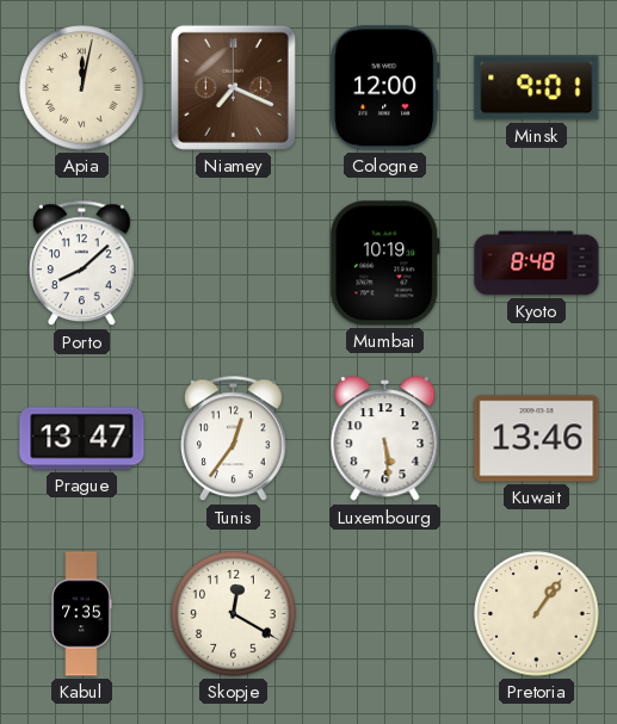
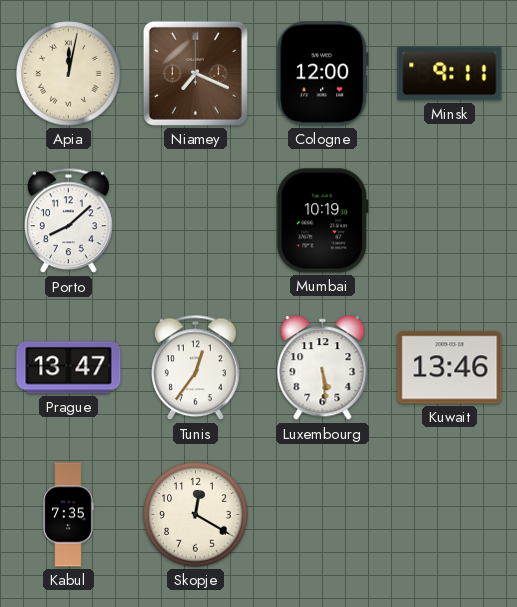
Minsk: 9:01 -> 9:11
Kyoto: 8:48 -> none
Pretoria: 1:06 -> none
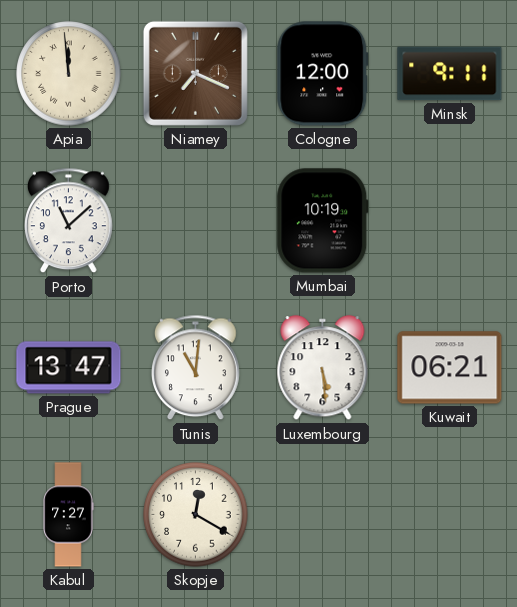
Apia: 12:02 -> 11:59
Porto: 8:08 -> 11:08
Tunis: 12:36 -> 11:01
Kuwait: 13:46 -> 06:21
Kabul: 7:35 -> 7:27
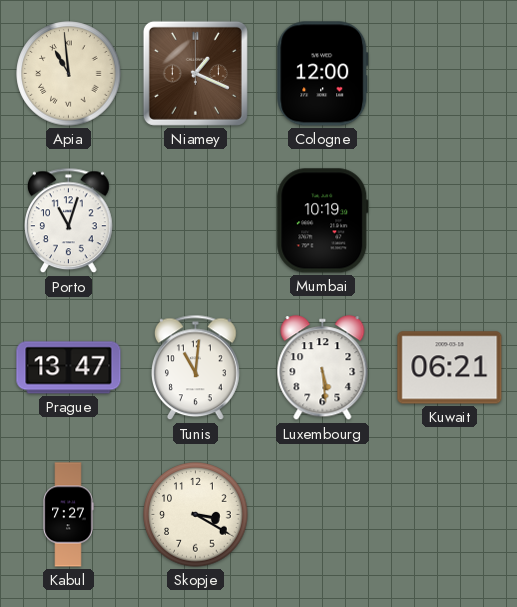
Apia: 11:59 -> 10:59
Niamey: 7:19 -> 1:19
Minsk: 9:11 -> none
Porto: 11:08 -> 11:03
Skopje: 12:20 -> 3:20
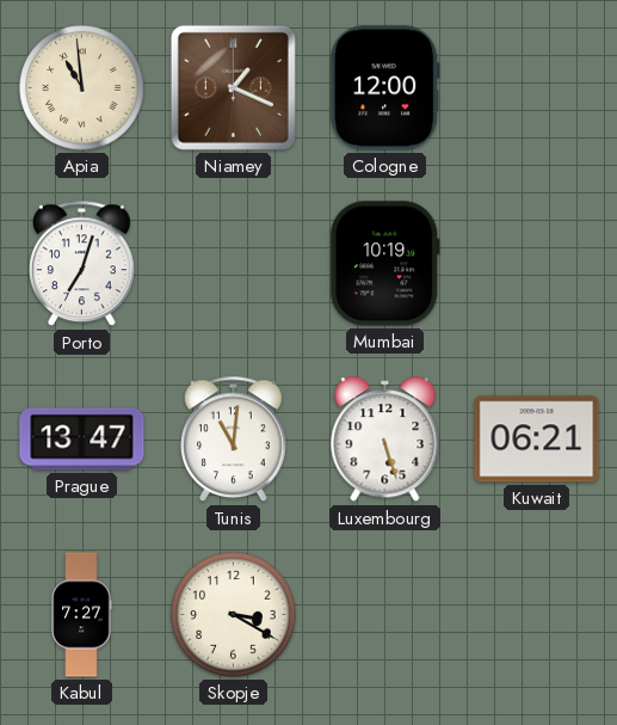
Porto: 11:03 -> 7:03
Luxembourg: 5:29 -> 5:27
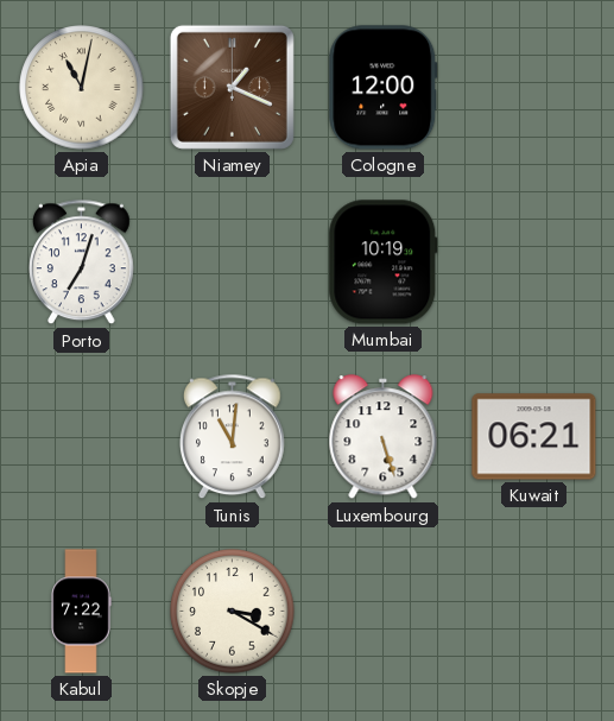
Apia: 10:59 -> 11:02
Prague: 13:47 -> none
Kabul: 7:27 -> 7:22
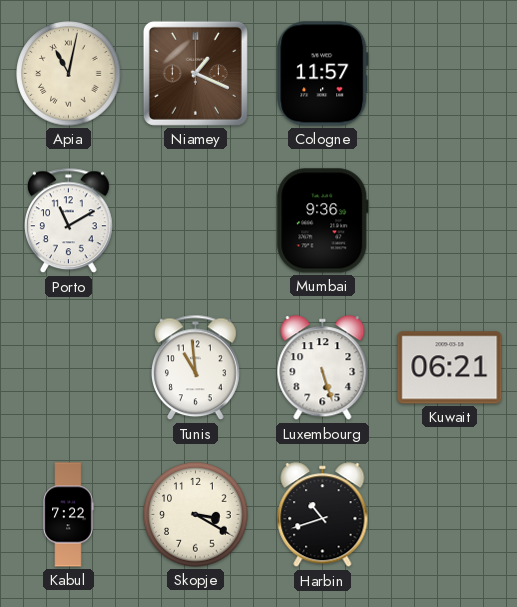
Cologne: 12:00 -> 11:57
Porto: 7:03 -> 11:10
Mumbai: 10:19 -> 9:36
Tunis: 11:01 -> 10:59
Harbin: none -> 10:42
